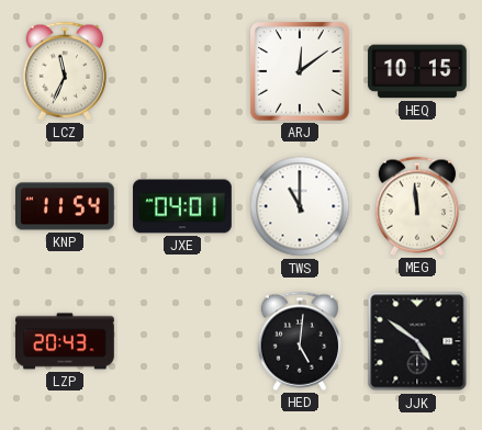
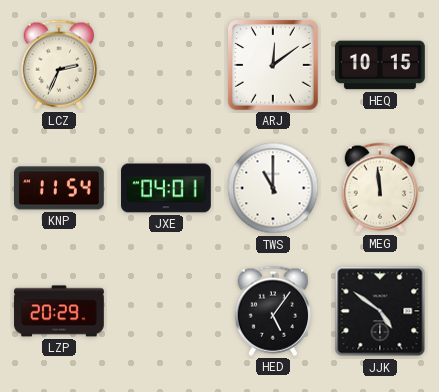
LCZ: 11:34 -> 2:34
LZP: 20:43 -> 20:29
HED: 5:01 -> 5:06
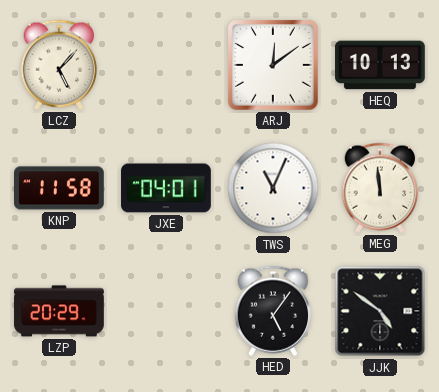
LCZ: 2:34 -> 5:07
HEQ: 10:15 -> 10:13
KNP: 11:54 -> 11:58
TWS: 11:00 -> 11:04
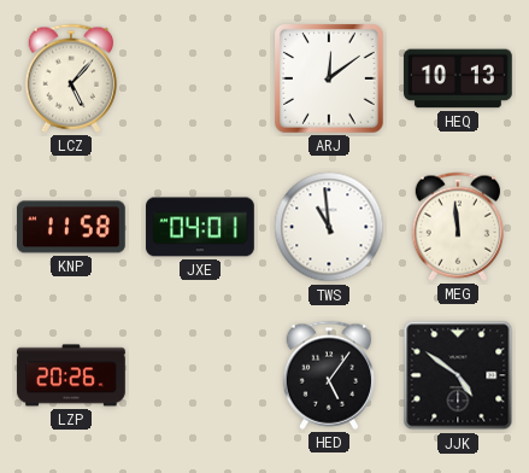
TWS: 11:04 -> 10:59
LZP: 20:29 -> 20:26
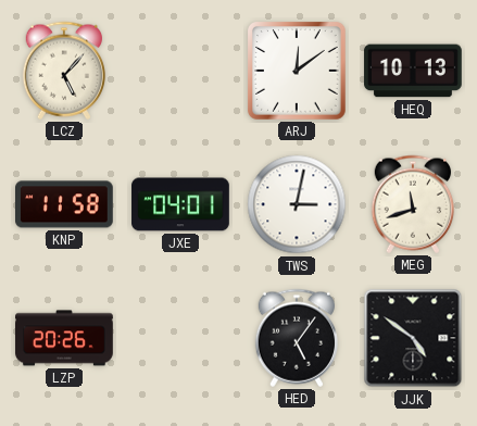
TWS: 10:59 -> 3:02
MEG: 11:59 -> 11:42
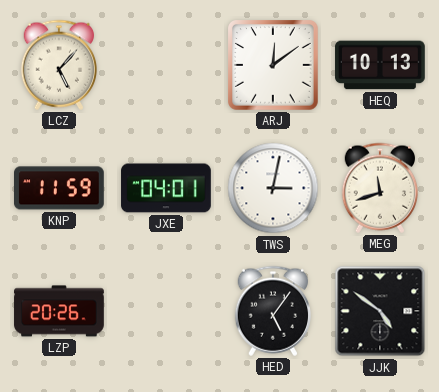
KNP: 11:58 -> 11:59
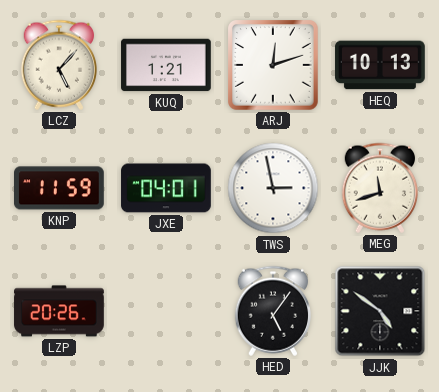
KUQ: none -> 1:21
ARJ: 12:09 -> 12:12
TWS: 3:02 -> 2:58
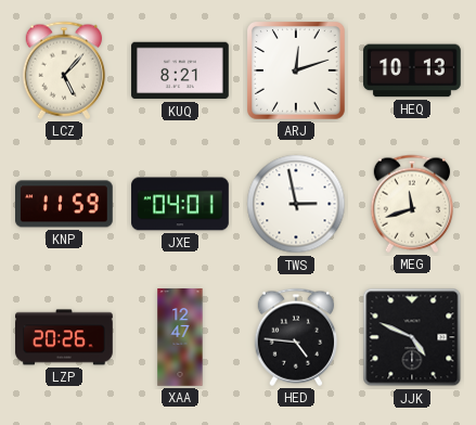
KUQ: 1:21 -> 8:21
XAA: none -> 12:47
HED: 5:06 -> 4:46
JJK: 4:51 -> 4:49
